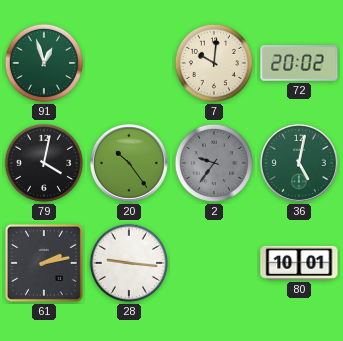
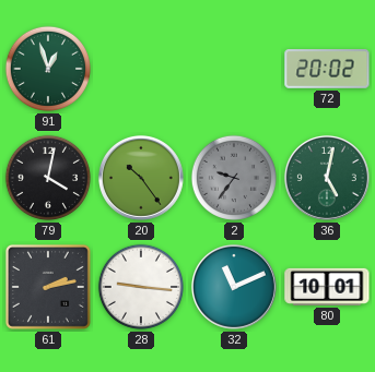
7: 10:01 -> none
32: none -> 11:11
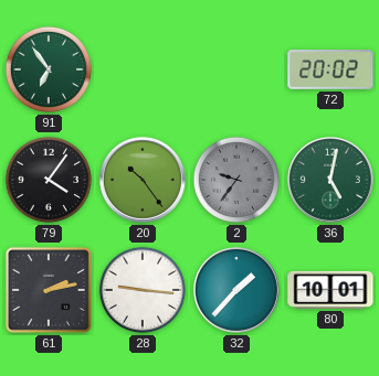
91: 12:57 -> 6:54
79: 4:02 -> 4:06
32: 11:11 -> 1:37
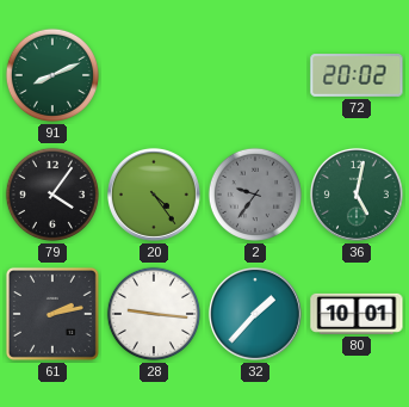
91: 6:54 -> 8:11
20: 10:24 -> 4:24
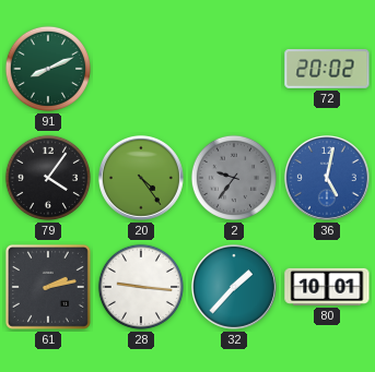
36 dial: green -> blue
